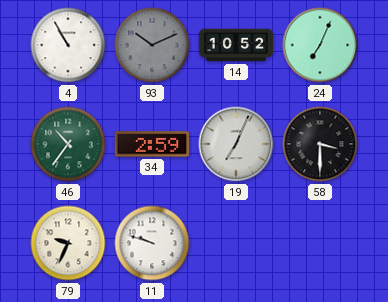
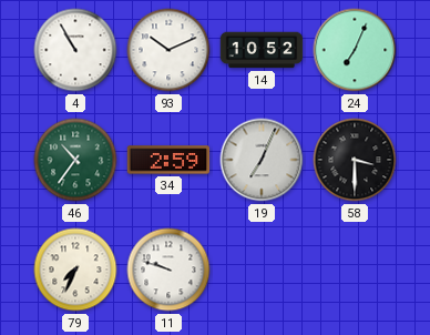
93 dial: grey -> white
79: 9:34 -> 7:34
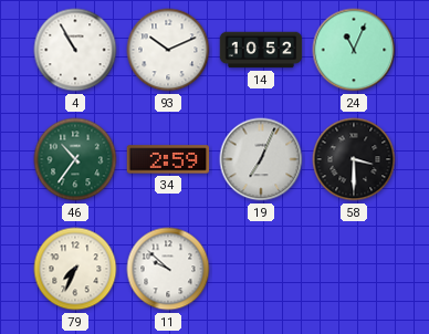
24: 7:04 -> 11:04
11: 9:48 -> 9:52
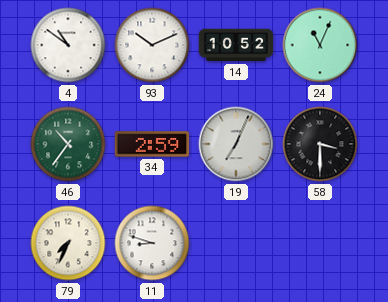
4: 10:55 -> 10:51
11: 9:52 -> 8:48
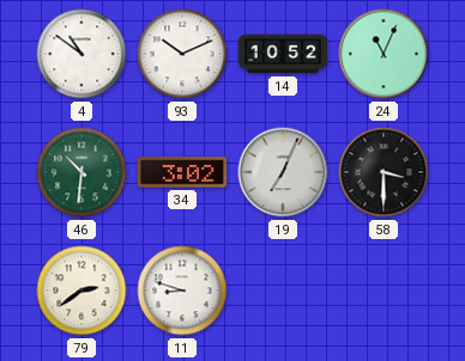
46: 10:36 -> 10:31
34: 2:59 -> 3:02
79: 7:34 -> 2:39
